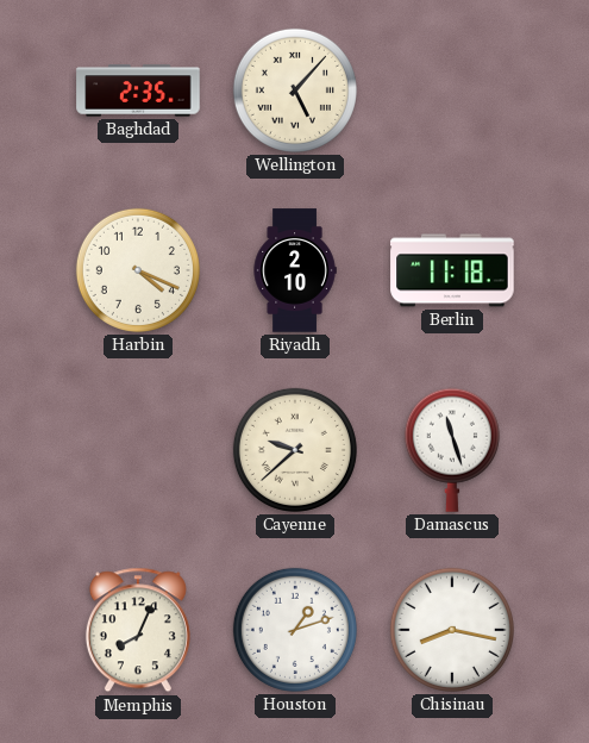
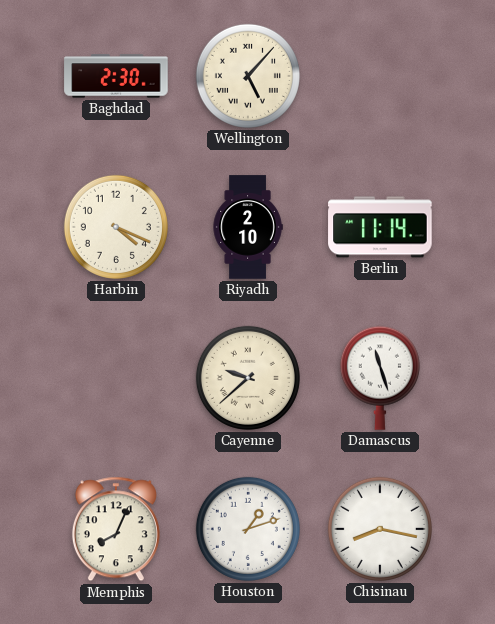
Baghdad: 2:35 -> 2:30
Berlin: 11:18 -> 11:14
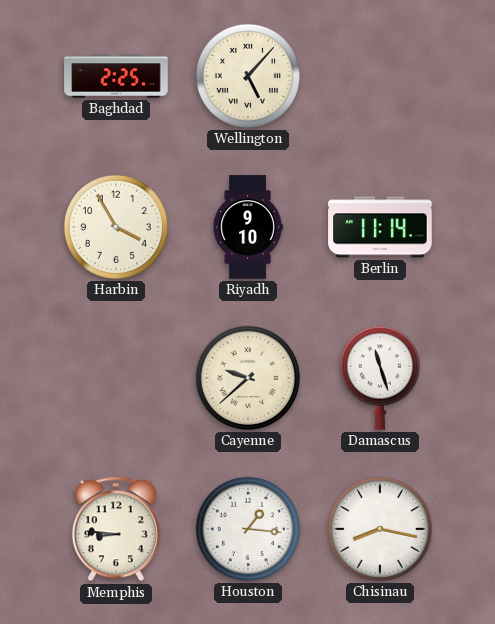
Baghdad: 2:30 -> 2:25
Harbin: 4:19 -> 3:55
Riyadh: 2:10 -> 9:10
Memphis: 8:04 -> 8:46
Houston: 1:12 -> 1:16
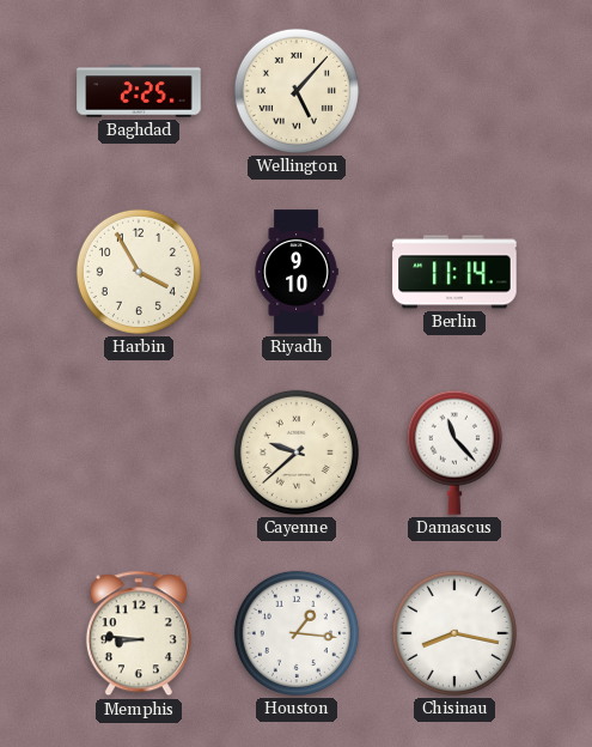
Damascus: 11:27 -> 11:23
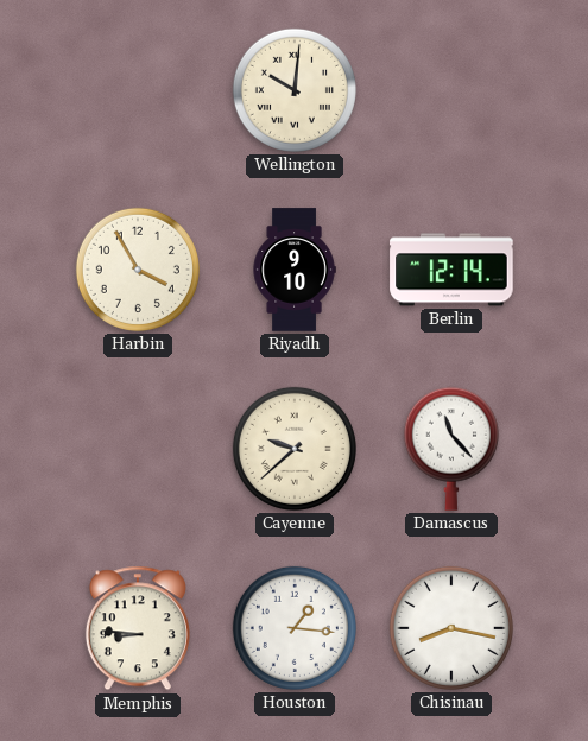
Baghdad: 2:25 -> none
Wellington: 5:07 -> 10:01
Berlin: 11:14 -> 12:14
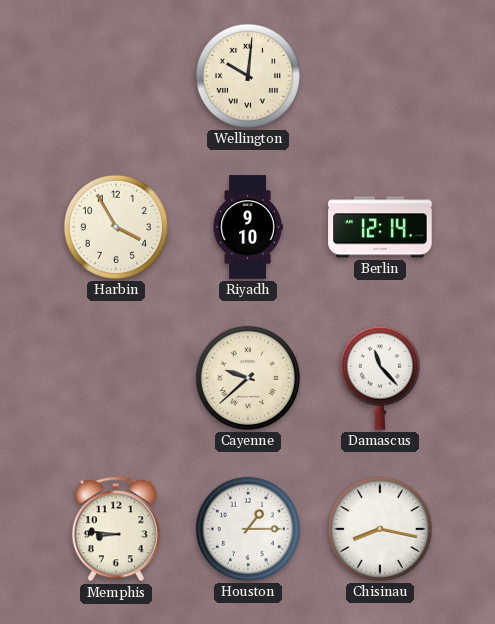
Houston: 1:16 -> 1:15
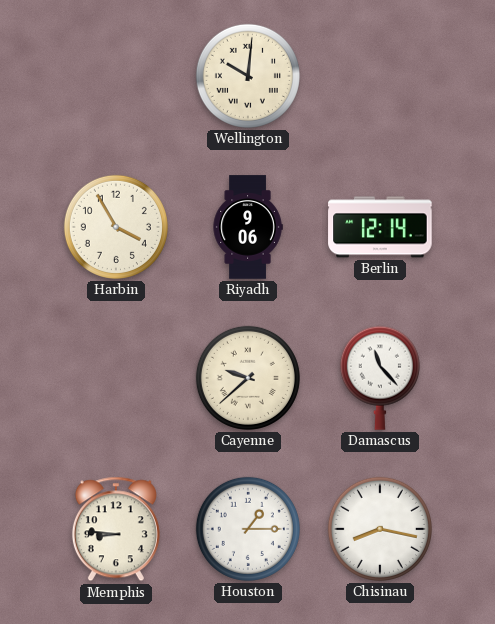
Riyadh: 9:10 -> 9:06
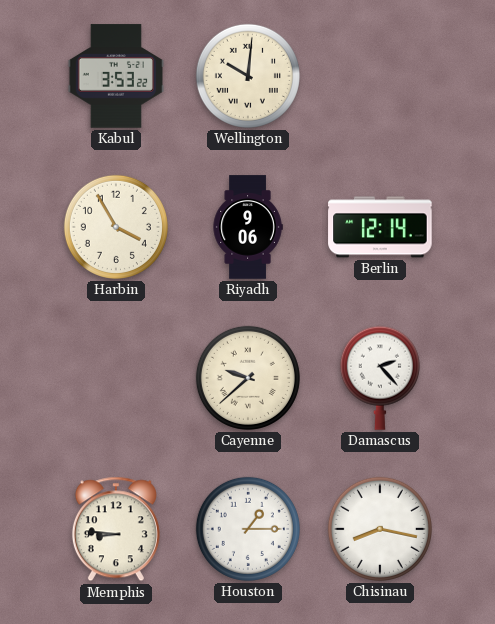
Kabul: none -> 3:53
Damascus: 11:23 -> 2:23
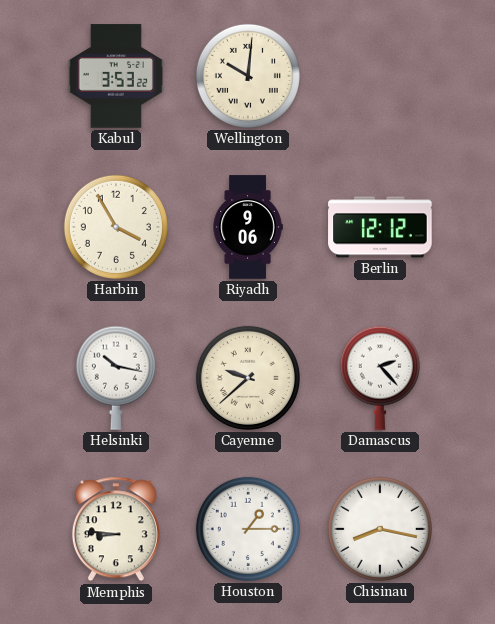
Berlin: 12:14 -> 12:12
Helsinki: none -> 10:17
